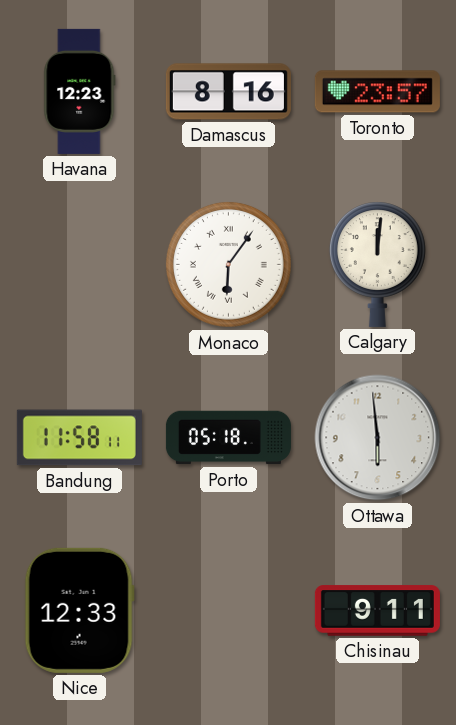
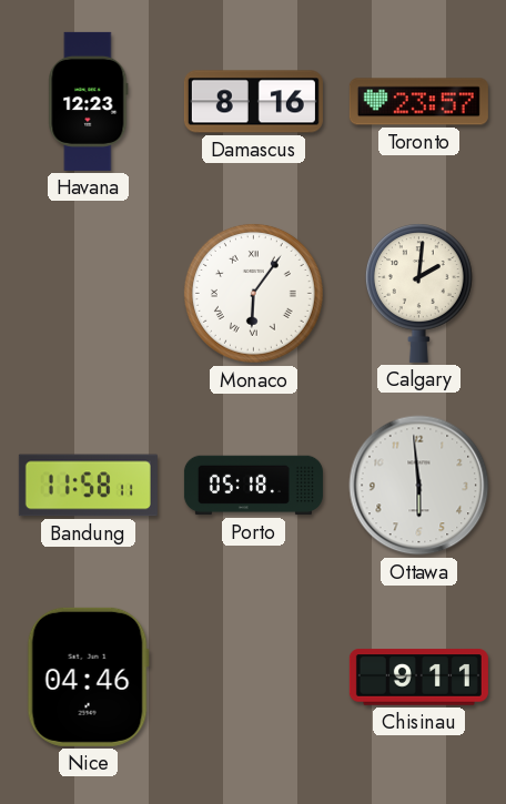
Calgary: 12:01 -> 2:01
Nice: 12:33 -> 04:46
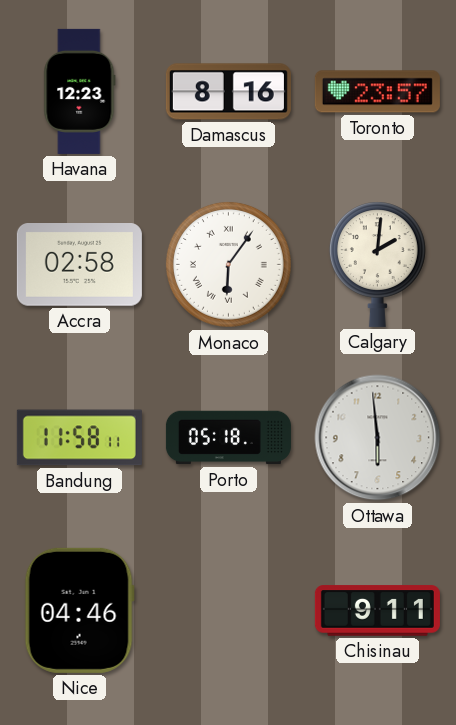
Accra: none -> 02:58
